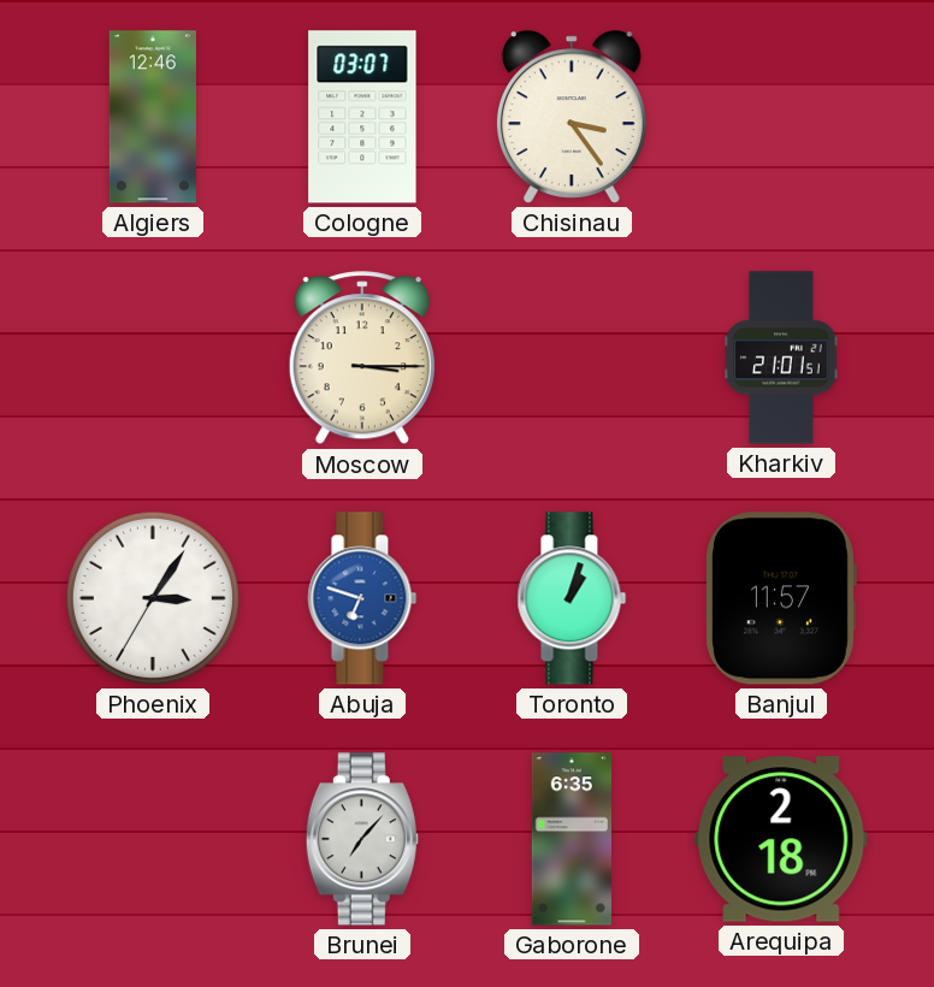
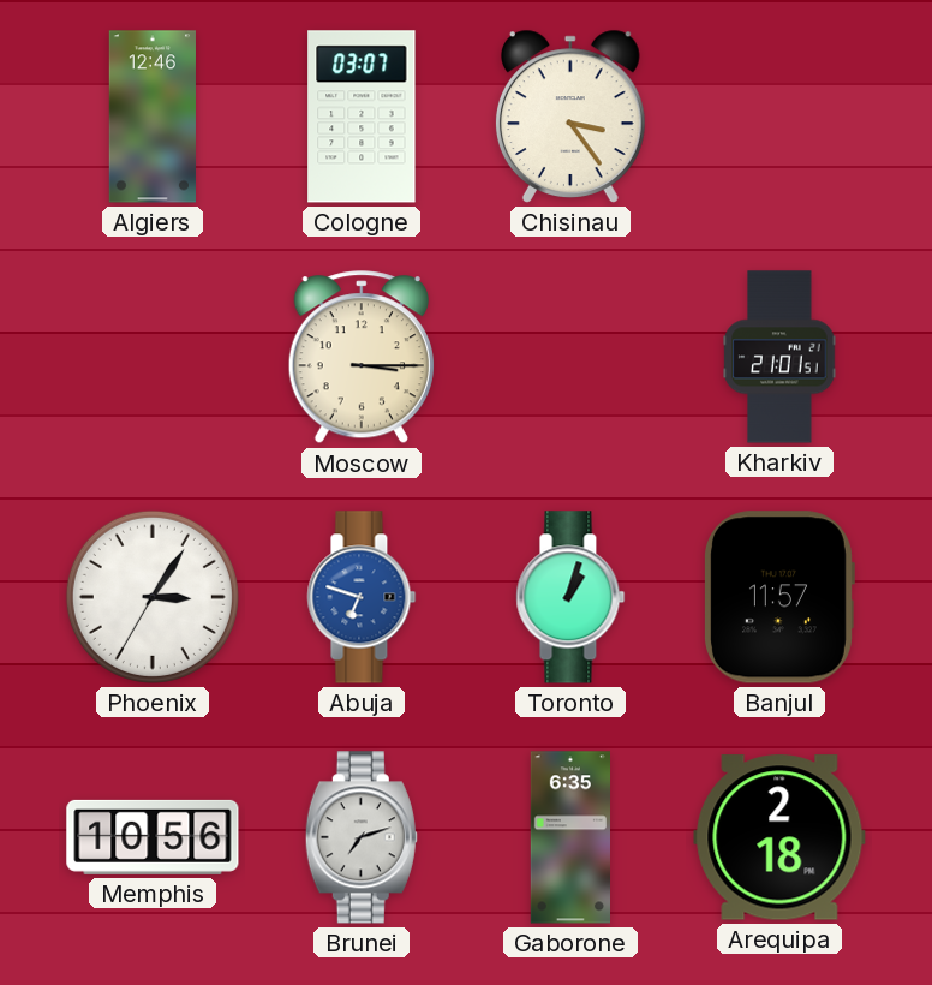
Memphis: none -> 10:56
Brunei: 7:07 -> 7:12
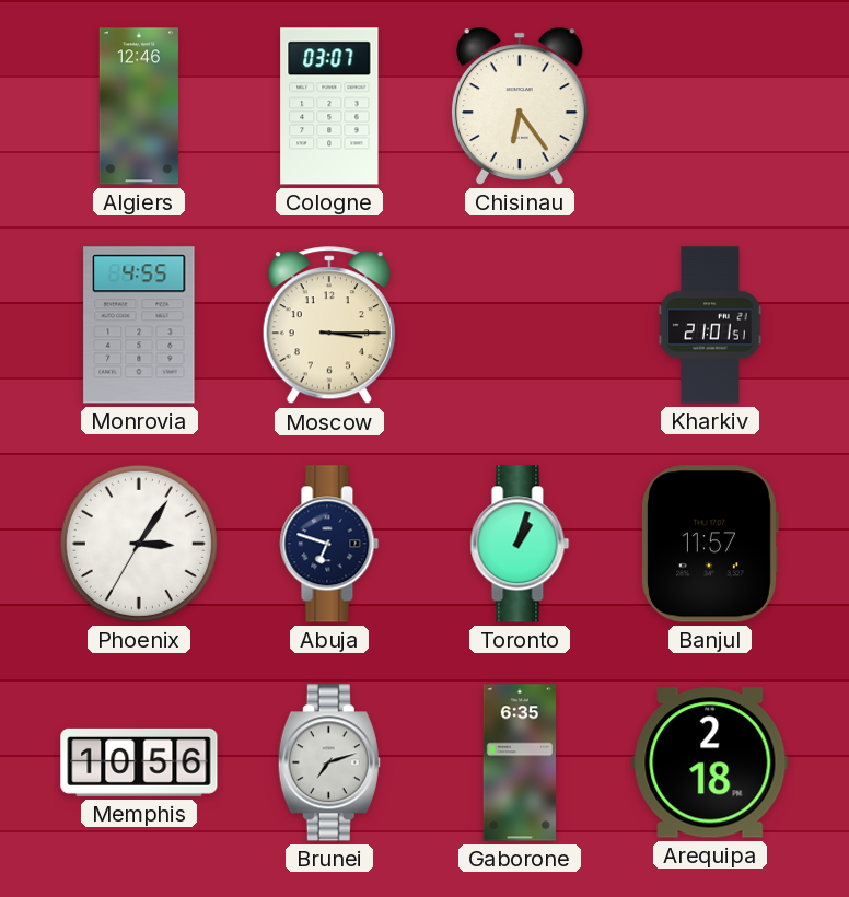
Chisinau: 3:24 -> 6:24
Monrovia: none -> 4:55
Abuja dial: blue -> navy
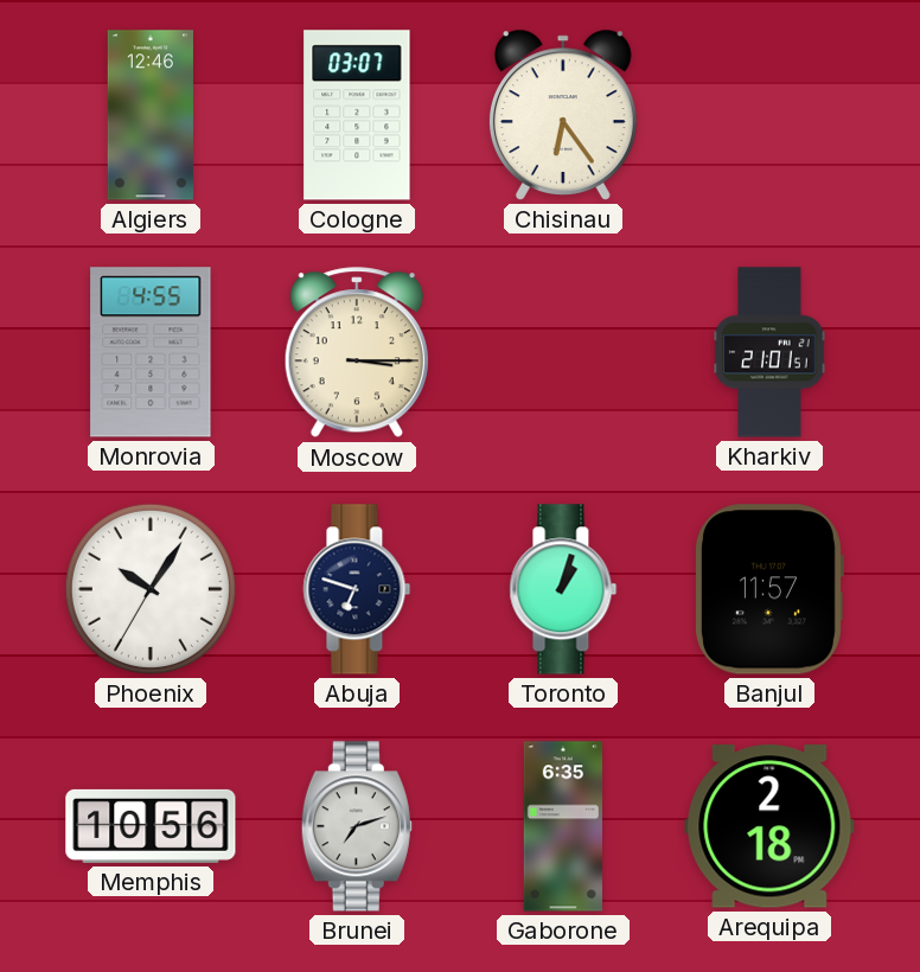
Phoenix: 3:05 -> 10:05
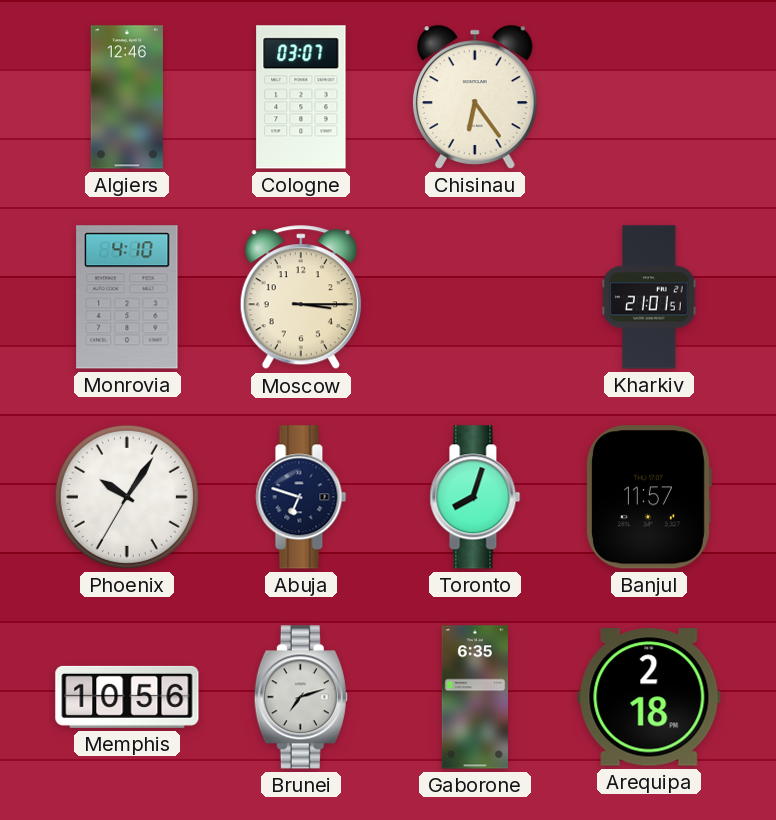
Monrovia: 4:55 -> 4:10
Toronto: 1:03 -> 8:03
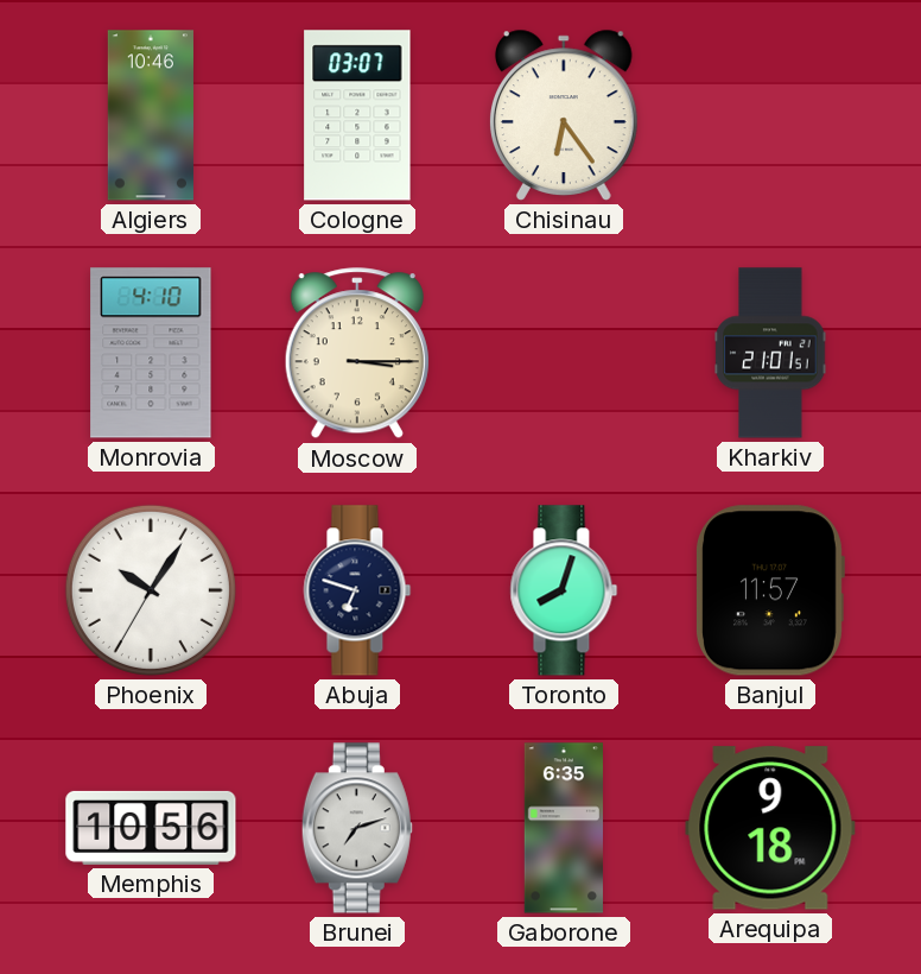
Algiers: 12:46 -> 10:46
Arequipa: 2:18 -> 9:18
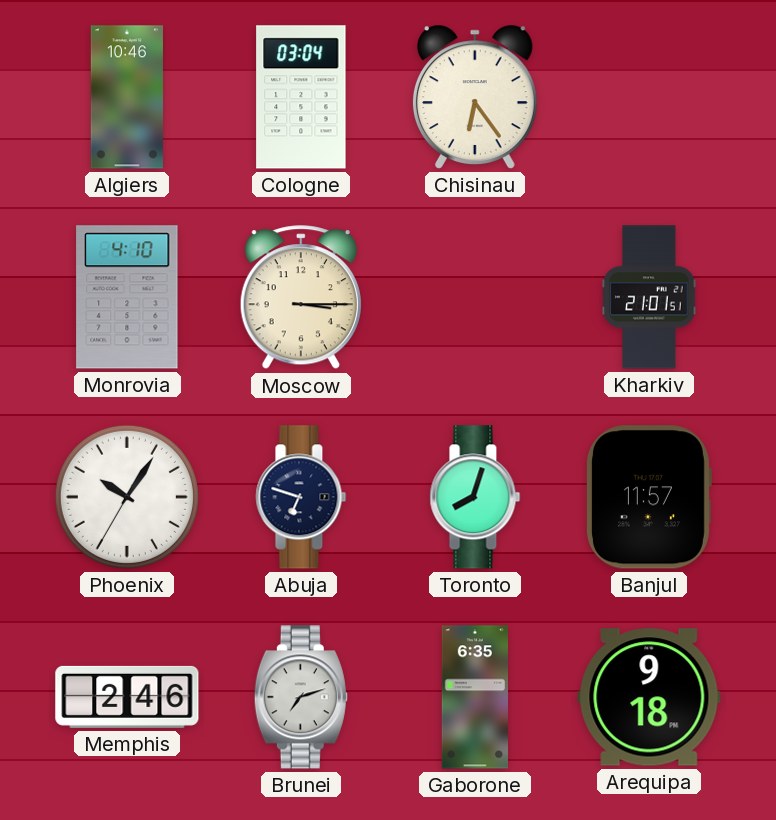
Cologne: 03:07 -> 03:04
Memphis: 10:56 -> 2:46
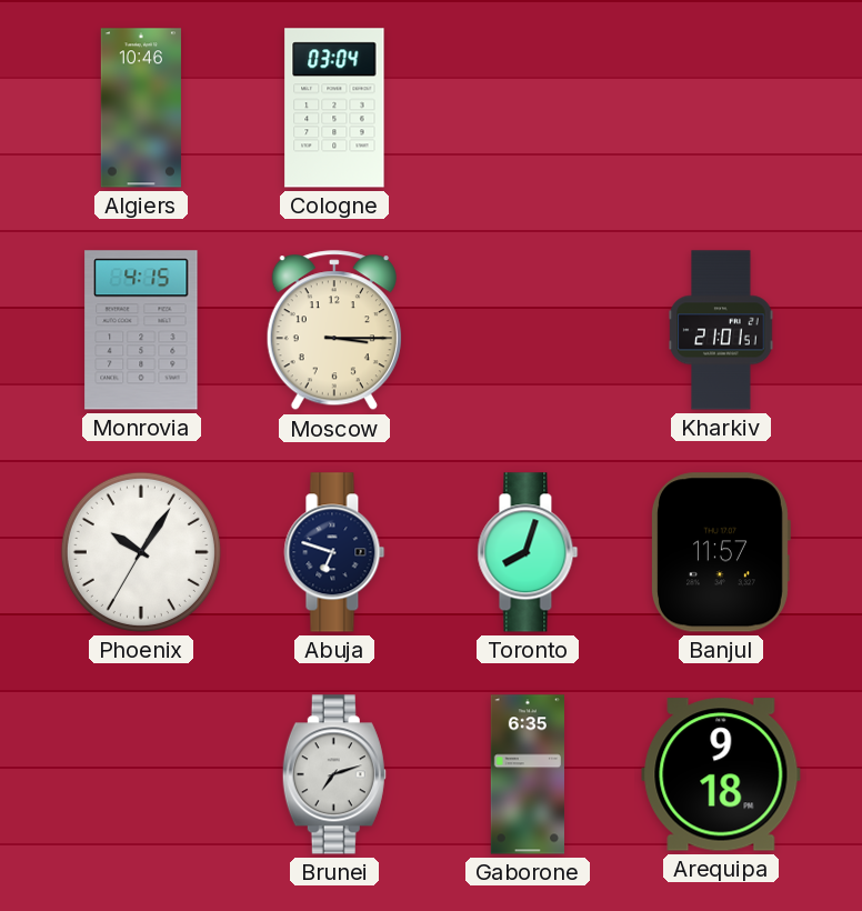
Chisinau: 6:24 -> none
Monrovia: 4:10 -> 4:15
Memphis: 2:46 -> none
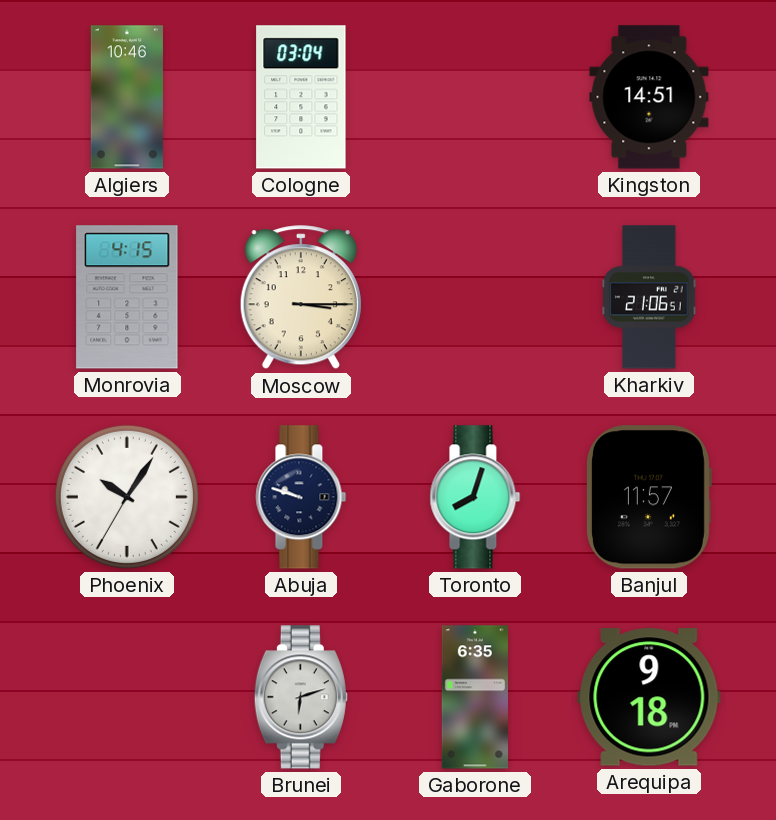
Kingston: none -> 14:51
Kharkiv: 21:01 -> 21:06
Abuja: 6:48 -> 9:48
Brunei: 7:12 -> 6:12
